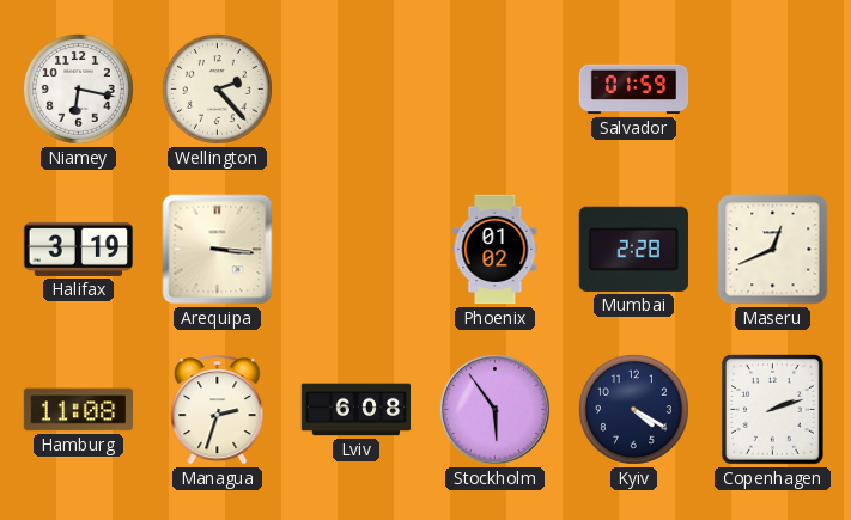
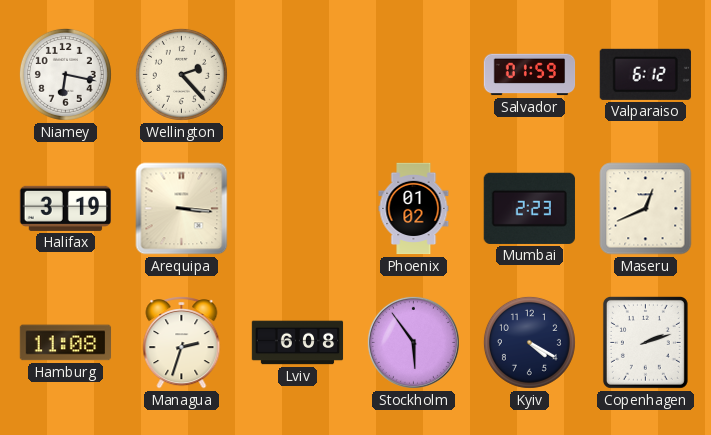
Valparaiso: none -> 6:12
Mumbai: 2:28 -> 2:23
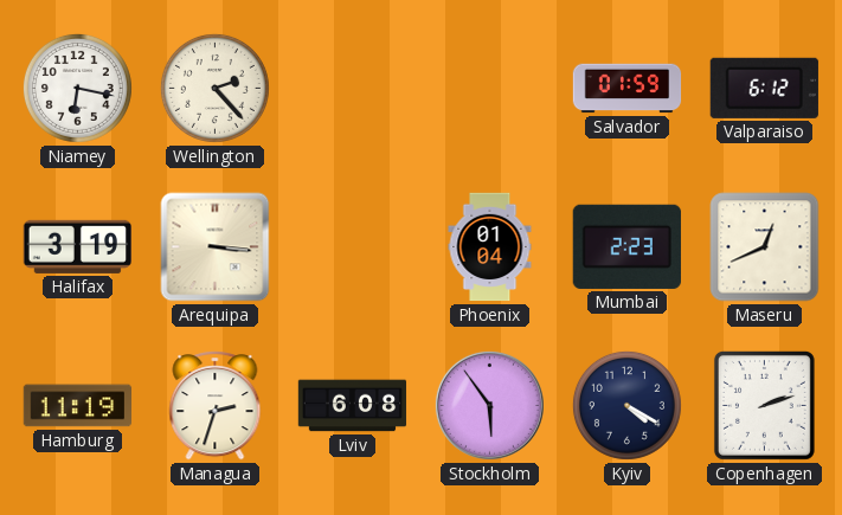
Phoenix: 01:02 -> 01:04
Hamburg: 11:08 -> 11:19
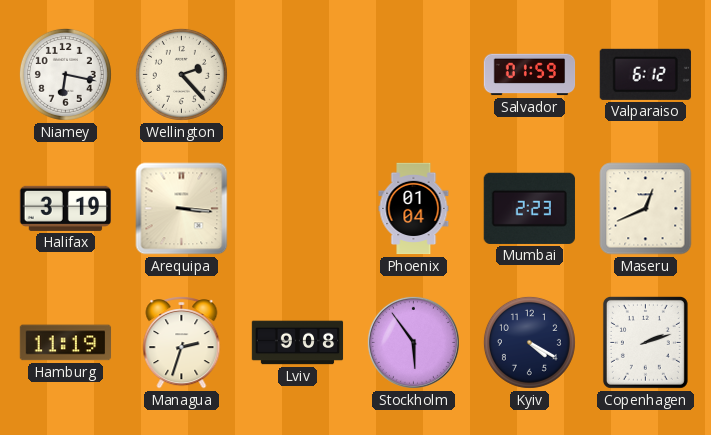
Lviv: 6:08 -> 9:08
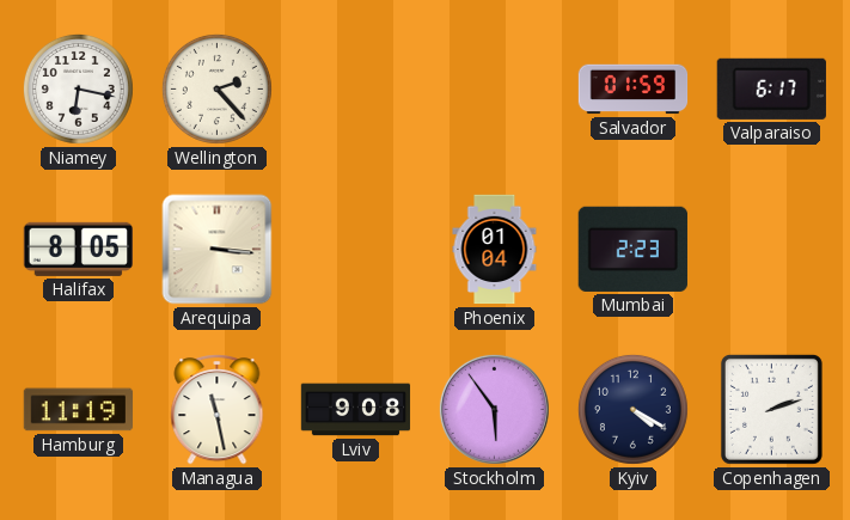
Valparaiso: 6:12 -> 6:17
Halifax: 3:19 -> 8:05
Maseru: 12:41 -> none
Managua: 2:33 -> 11:28
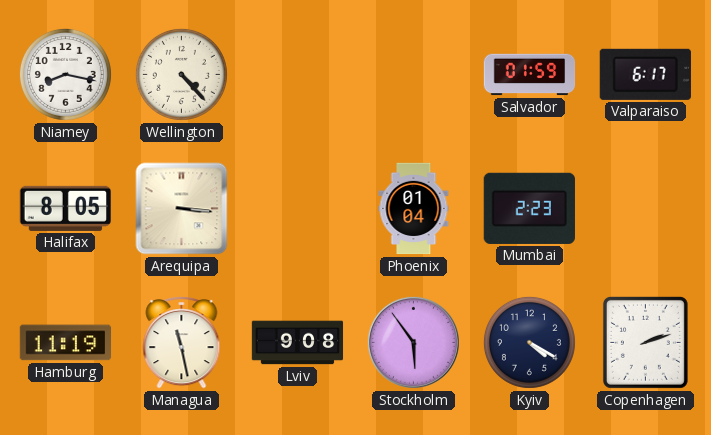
Niamey: 6:17 -> 8:17
Wellington: 2:23 -> 4:23
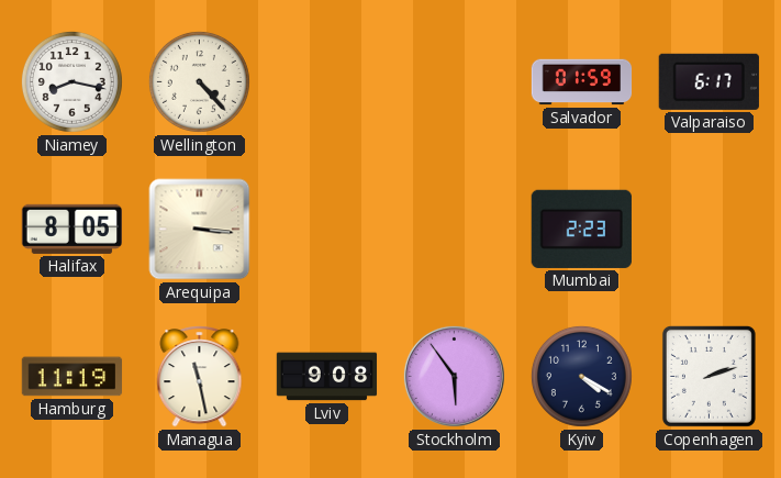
Phoenix: 01:04 -> none
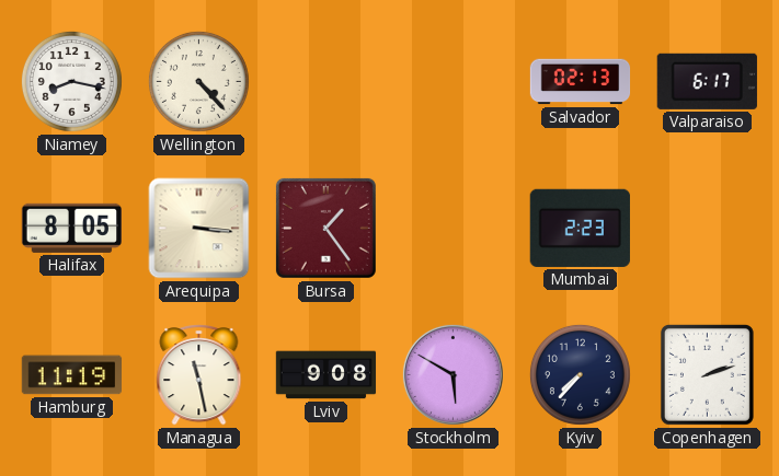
Salvador: 01:59 -> 02:13
Bursa: none -> 1:24
Stockholm: 5:54 -> 5:50
Kyiv: 4:20 -> 7:37
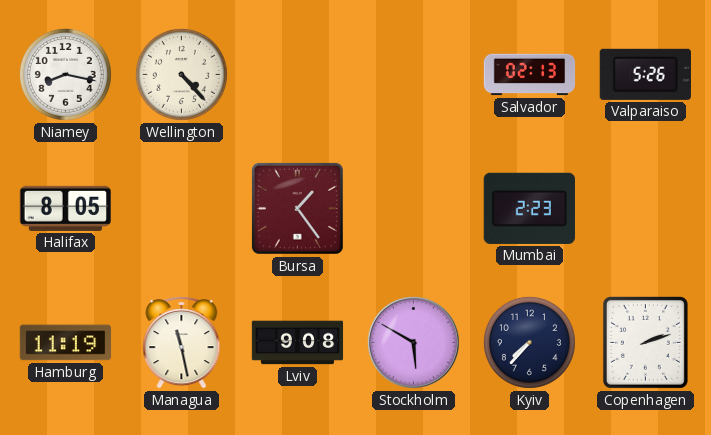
Valparaiso: 6:17 -> 5:26
Arequipa: 3:16 -> none
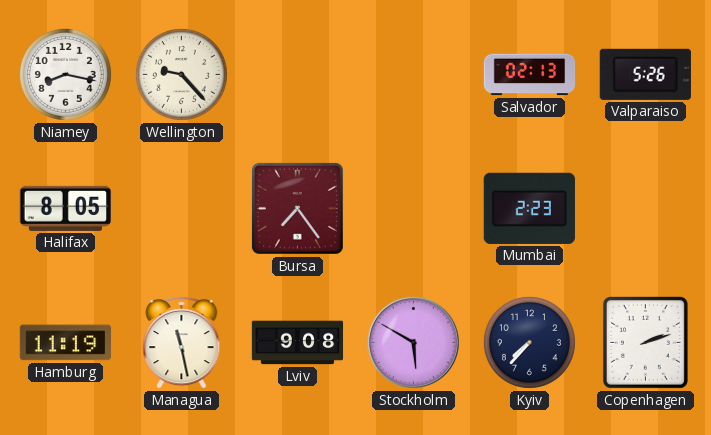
Wellington: 4:23 -> 9:23
Bursa: 1:24 -> 7:24
